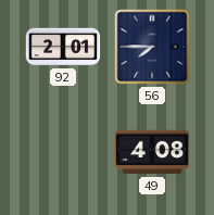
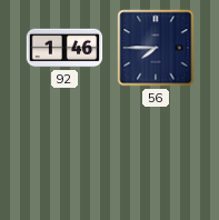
92: 2:01 -> 1:46
49: 4:08 -> none
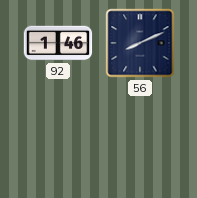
56: 7:45 -> 8:11
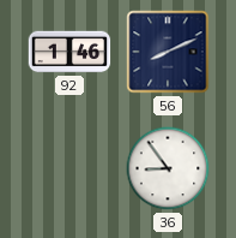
36: none -> 8:54
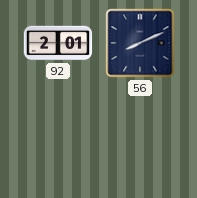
92: 1:46 -> 2:01
36: 8:54 -> none
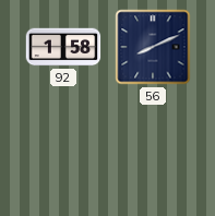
92: 2:01 -> 1:58
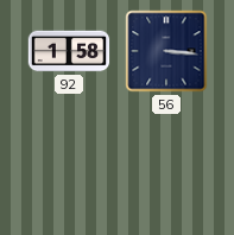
56: 8:11 -> 3:16
